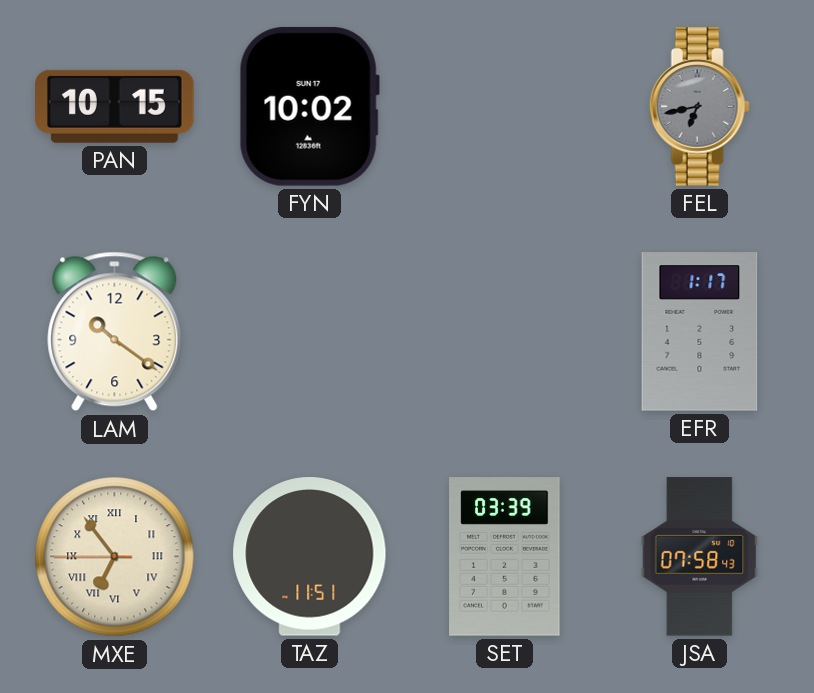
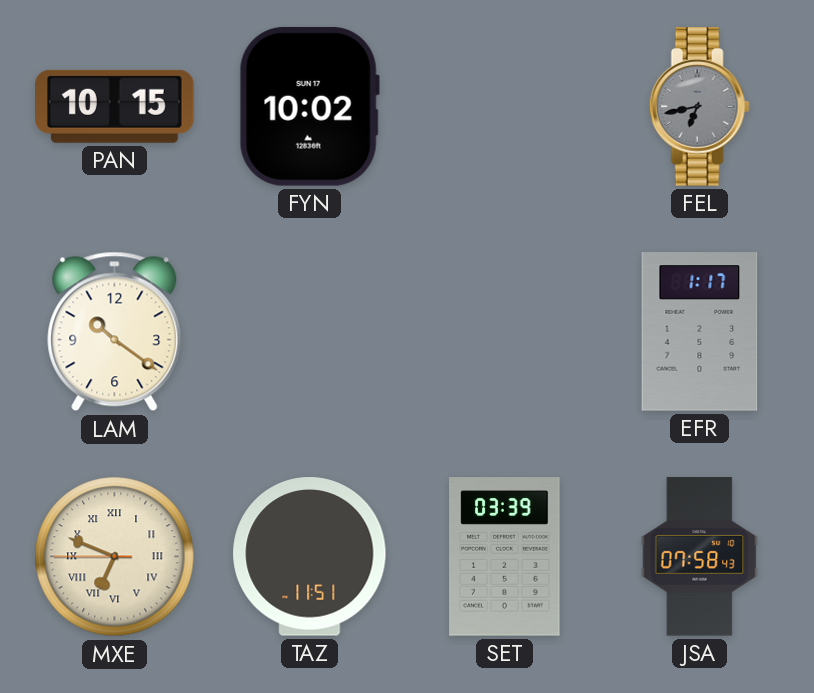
MXE: 6:53 -> 6:48
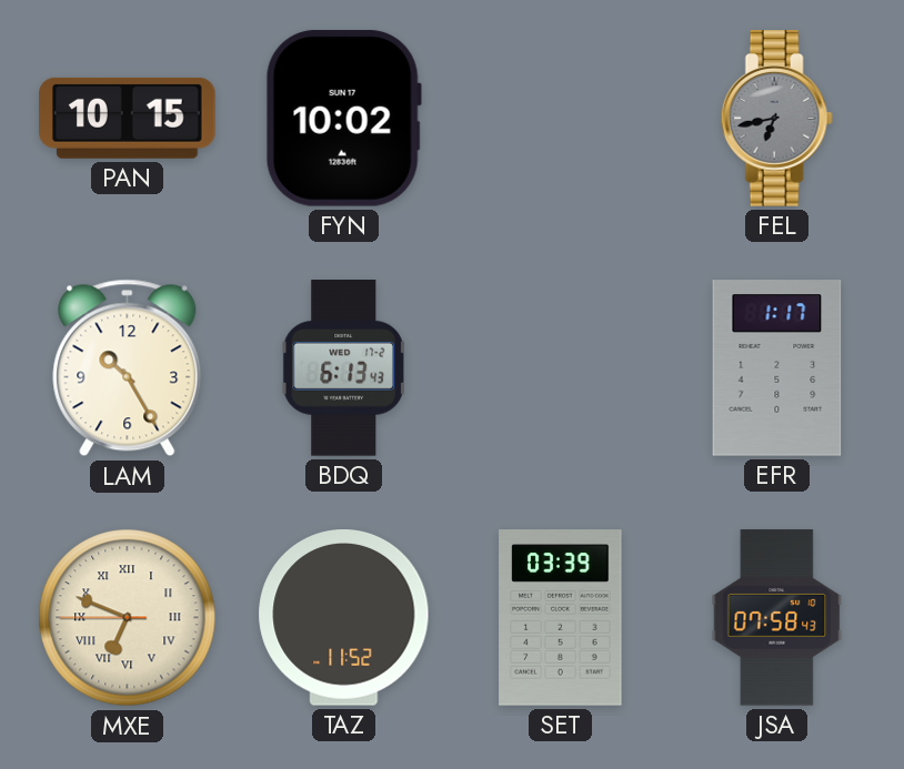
LAM: 10:21 -> 10:25
BDQ: none -> 6:13
TAZ: 11:51 -> 11:52
